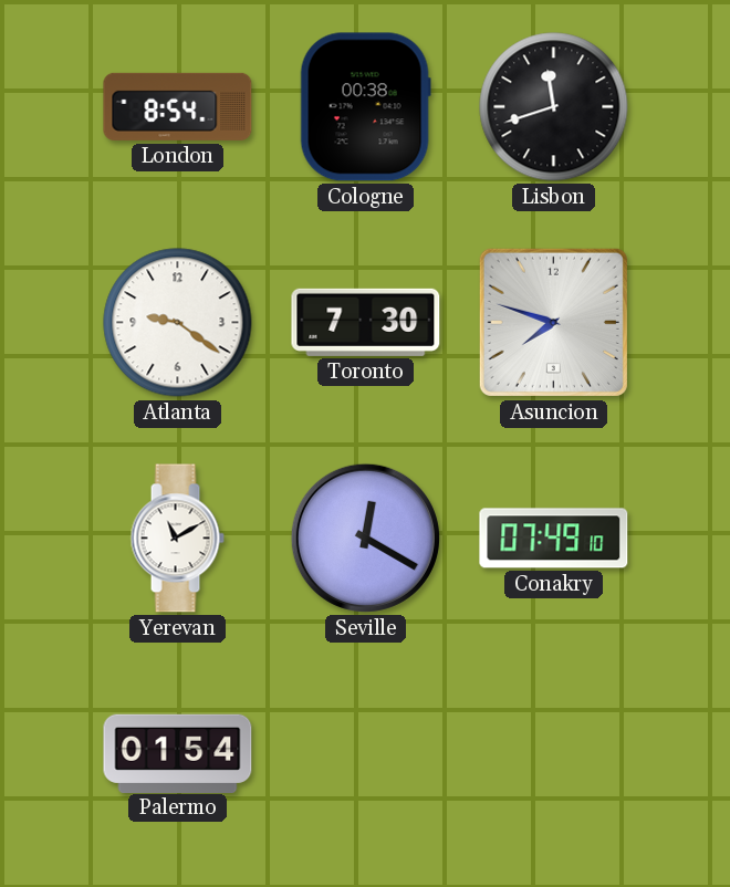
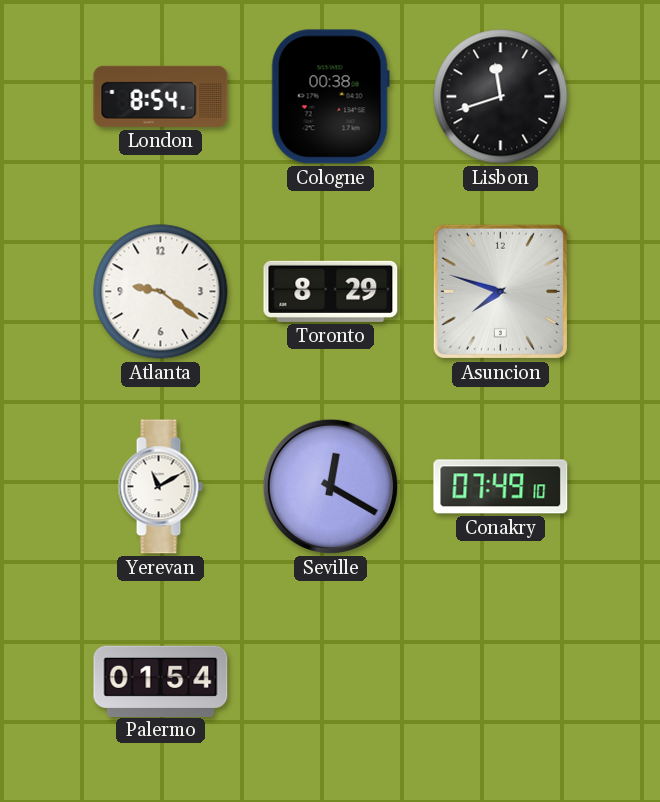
Toronto: 7:30 -> 8:29
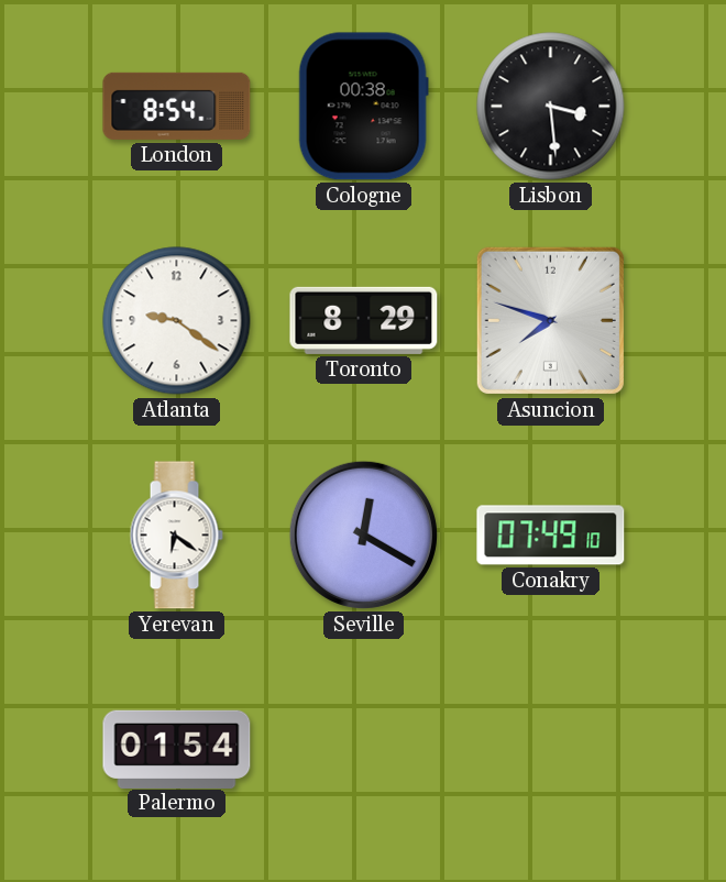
Lisbon: 11:42 -> 3:29
Yerevan: 11:10 -> 6:21
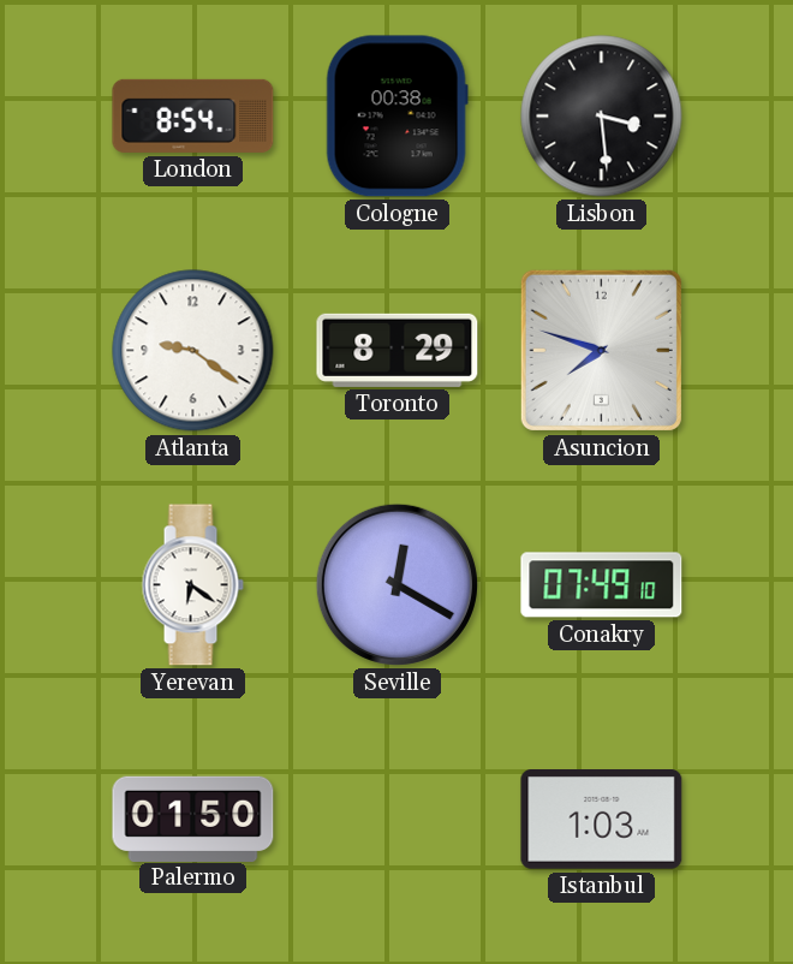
Palermo: 01:54 -> 01:50
Istanbul: none -> 1:03
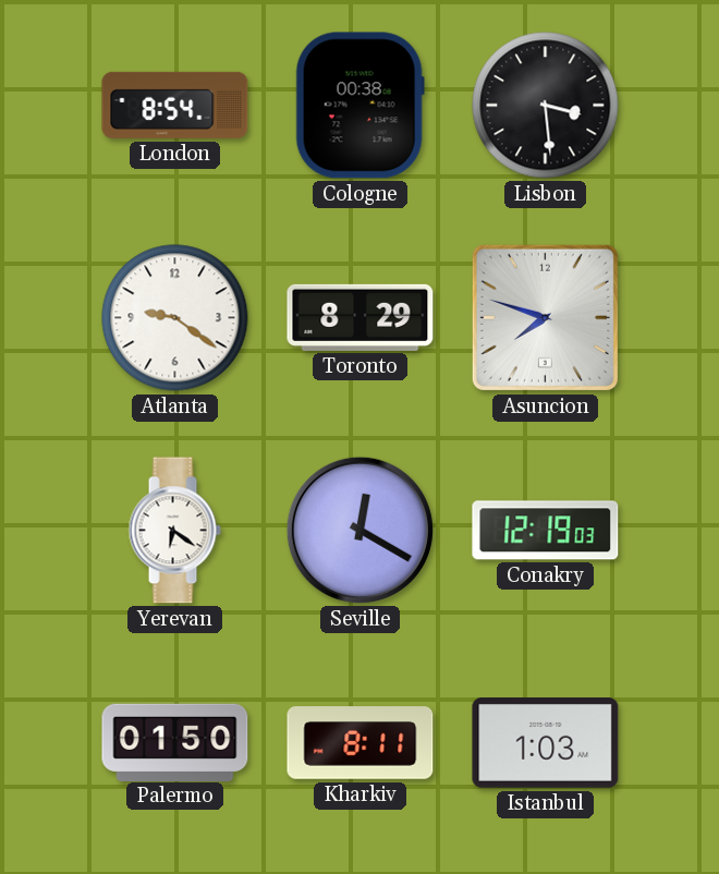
Conakry: 07:49 -> 12:19
Kharkiv: none -> 8:11
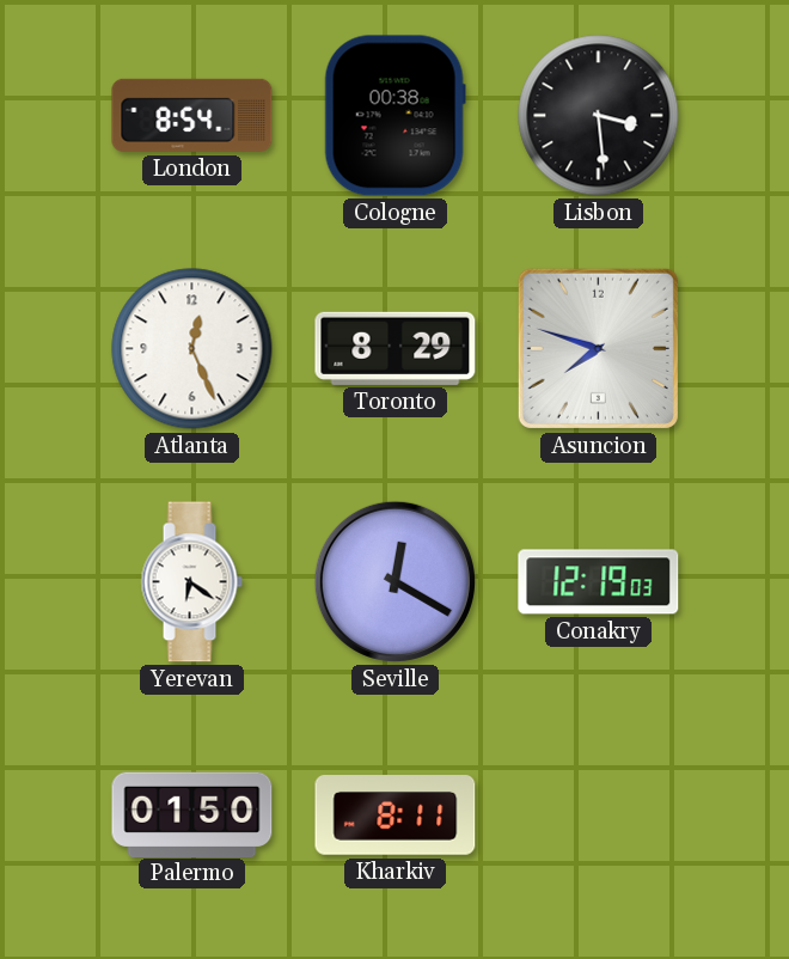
Atlanta: 9:21 -> 12:26
Istanbul: 1:03 -> none
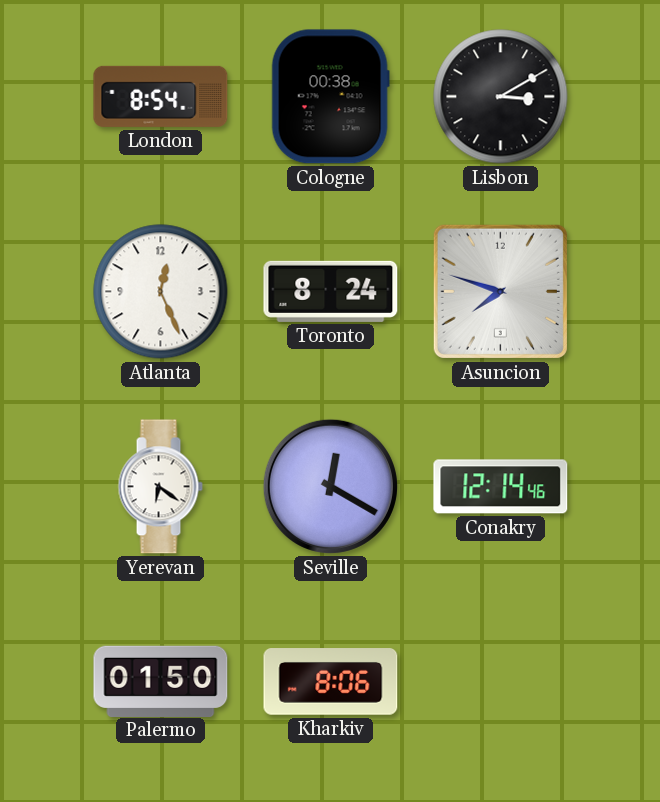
Lisbon: 3:29 -> 3:10
Toronto: 8:29 -> 8:24
Conakry: 12:19 -> 12:14
Kharkiv: 8:11 -> 8:06
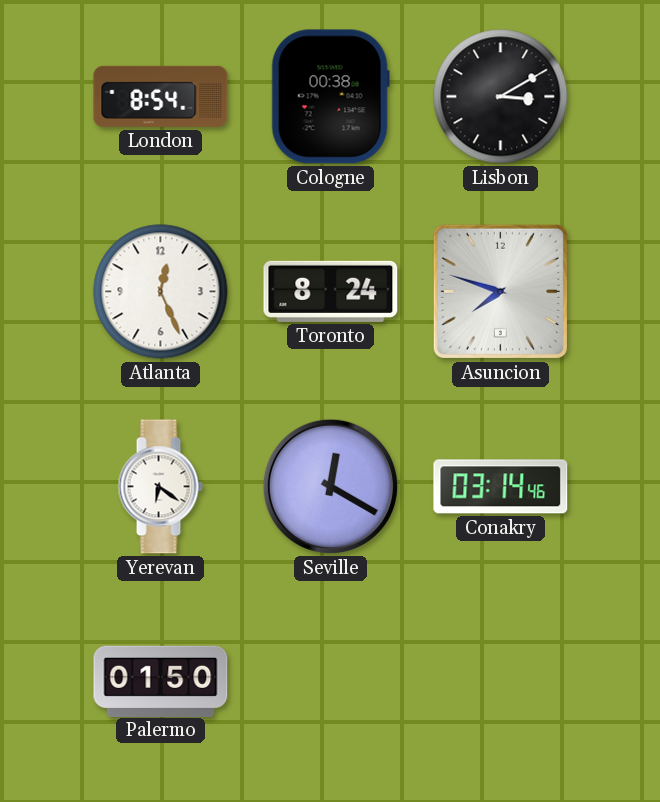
Conakry: 12:14 -> 03:14
Kharkiv: 8:06 -> none
